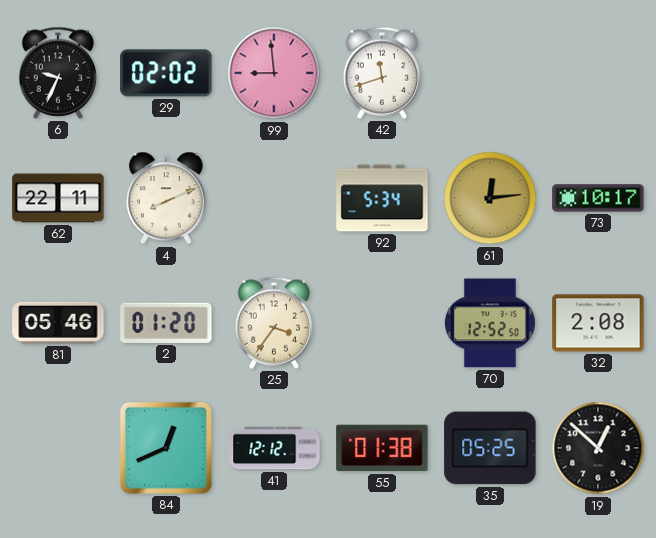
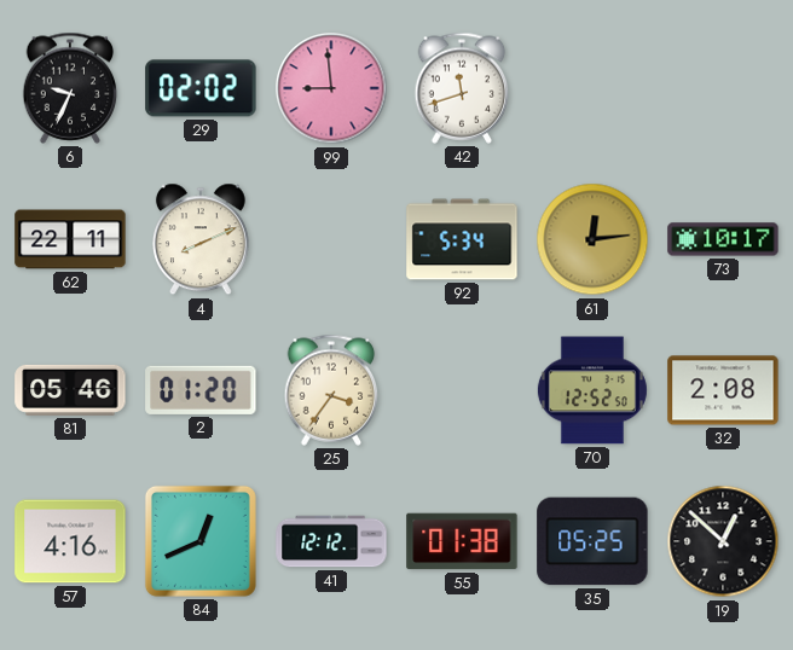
57: none -> 4:16
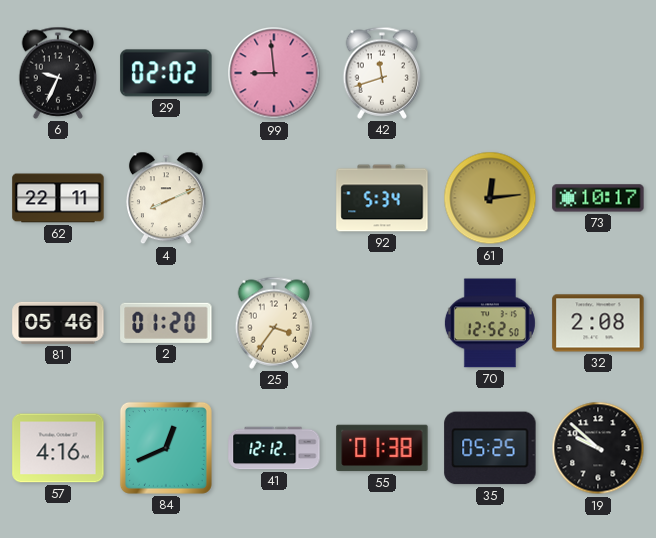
19: 12:52 -> 9:52
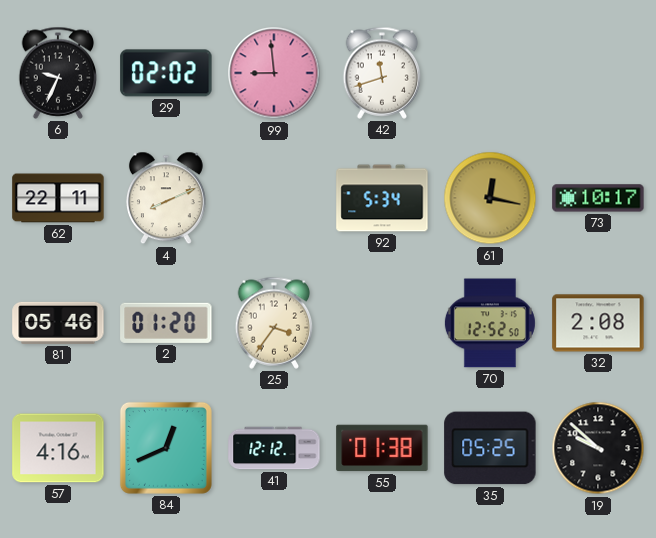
61: 12:14 -> 12:17
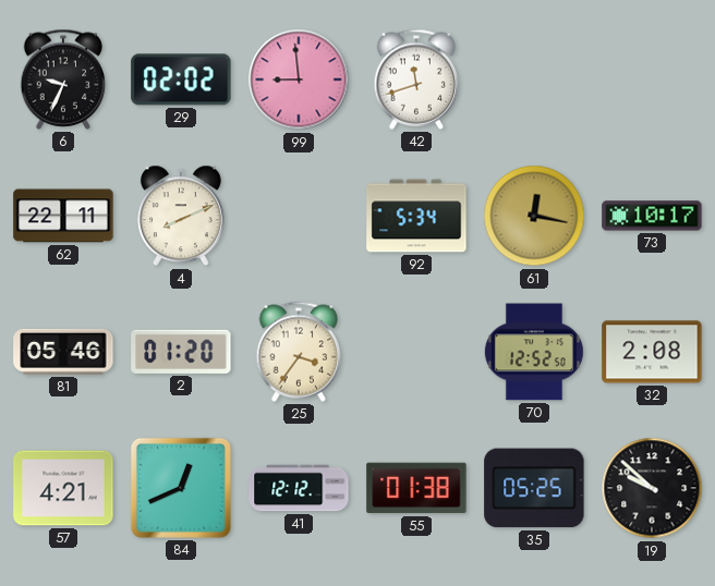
57: 4:16 -> 4:21
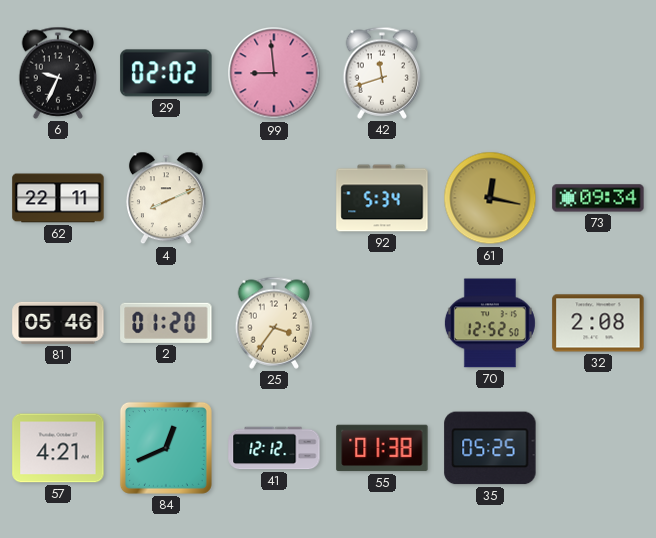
73: 10:17 -> 09:34
19: 9:52 -> none
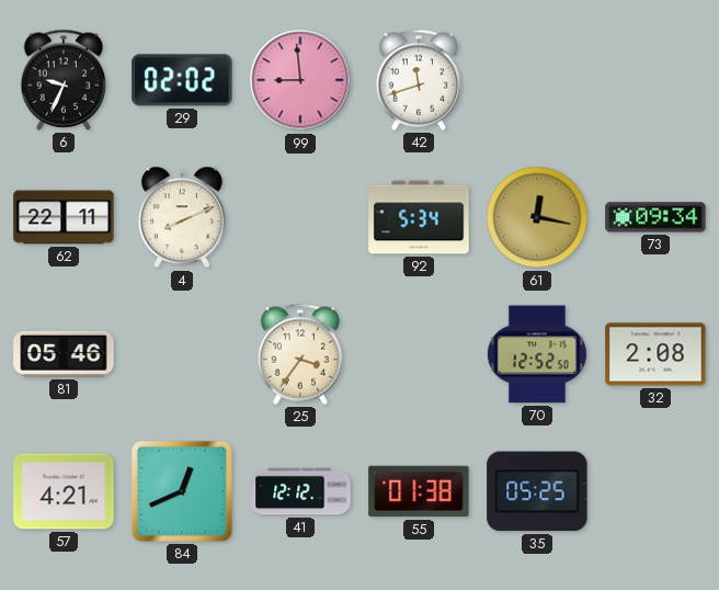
2: 01:20 -> none
